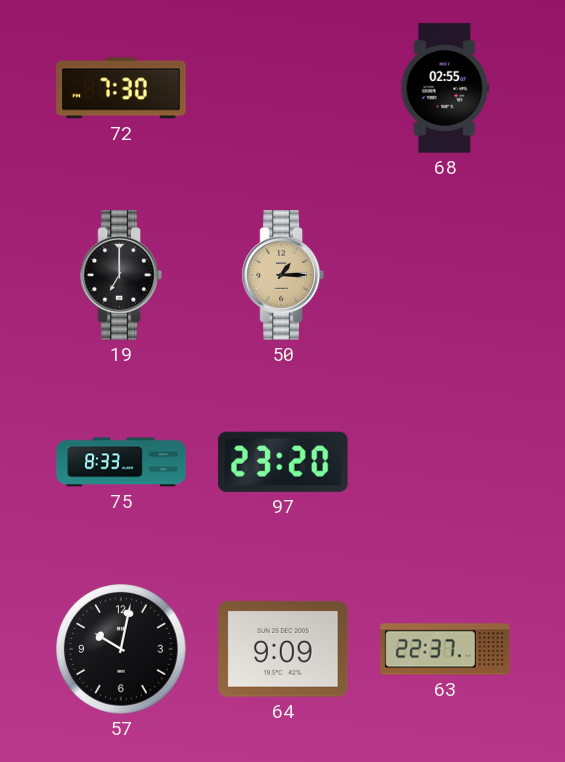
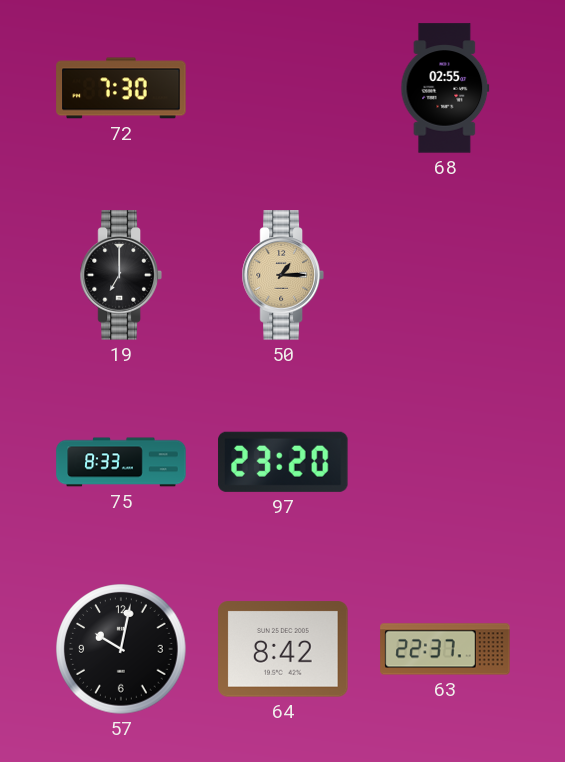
64: 9:09 -> 8:42
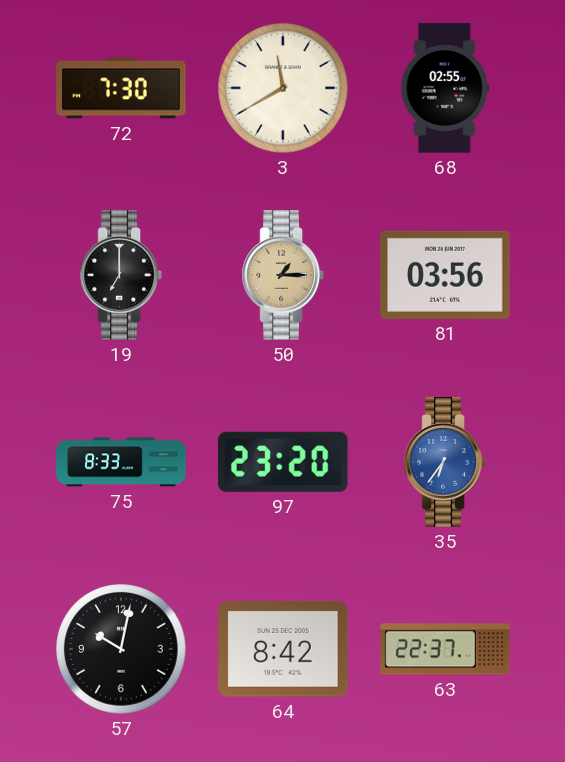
3: none -> 11:40
81: none -> 03:56
35: none -> 6:36
